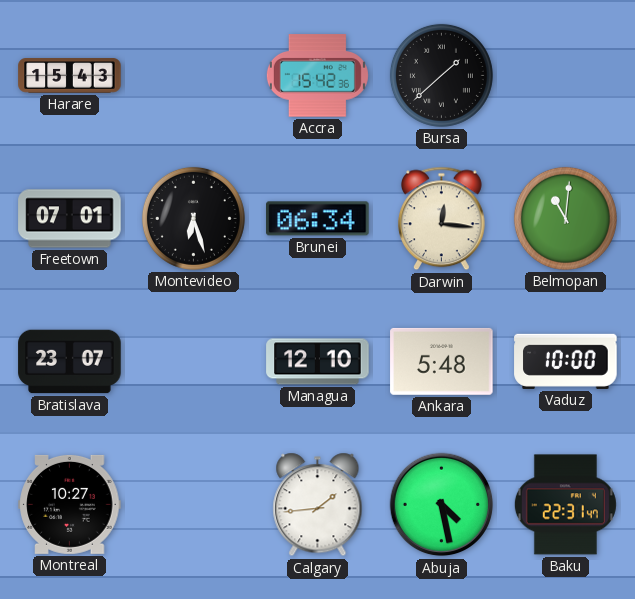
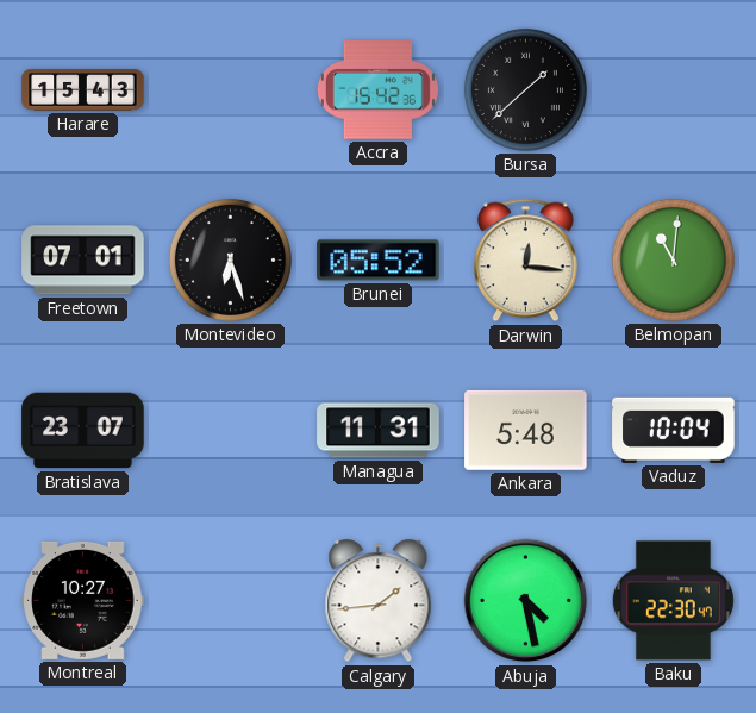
Brunei: 06:34 -> 05:52
Managua: 12:10 -> 11:31
Vaduz: 10:00 -> 10:04
Baku: 22:31 -> 22:30
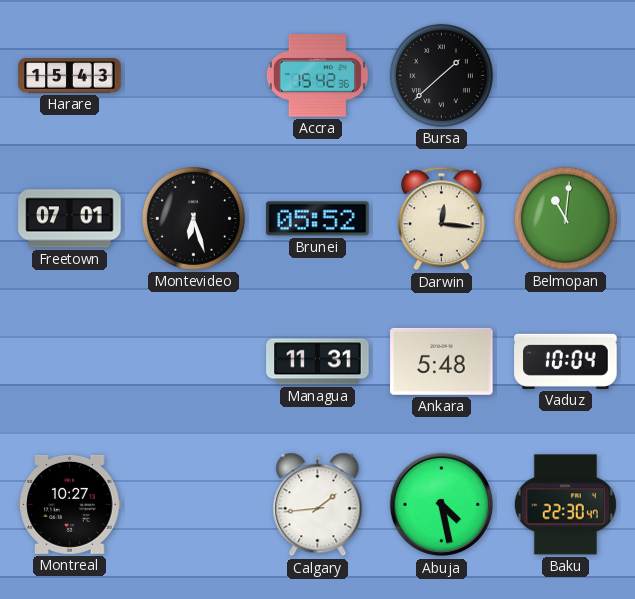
Bratislava: 23:07 -> none
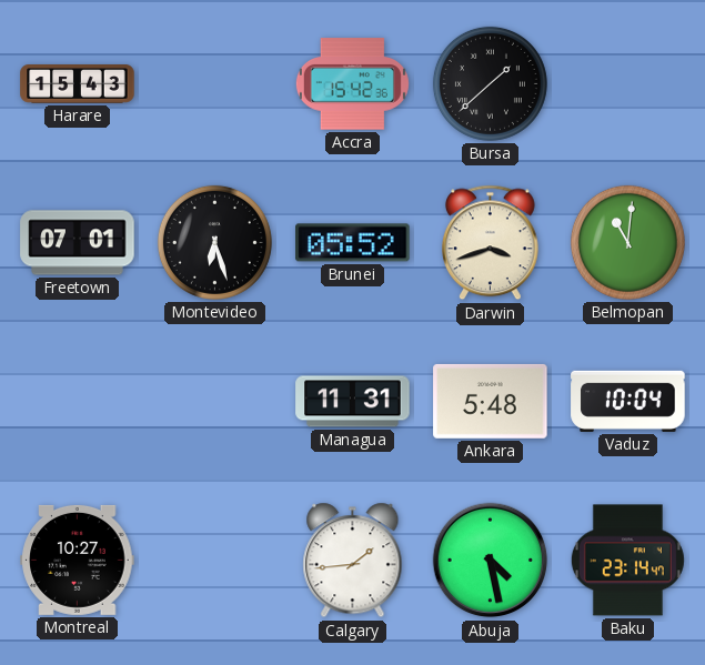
Darwin: 12:16 -> 3:42
Baku: 22:30 -> 23:14
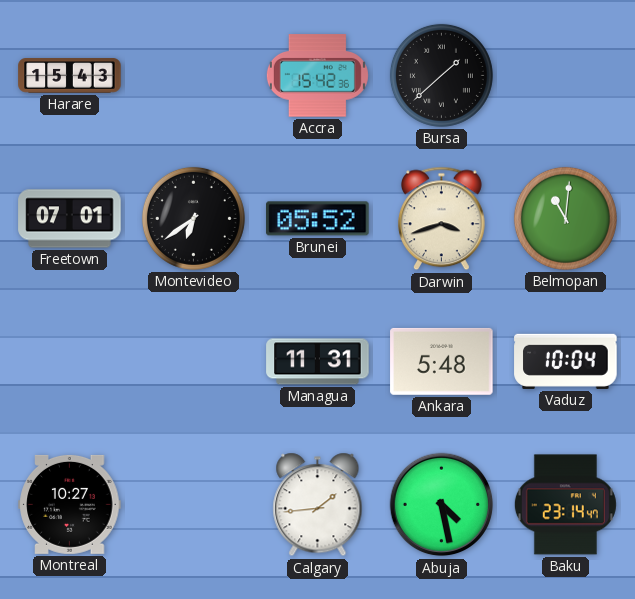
Montevideo: 6:27 -> 6:39
